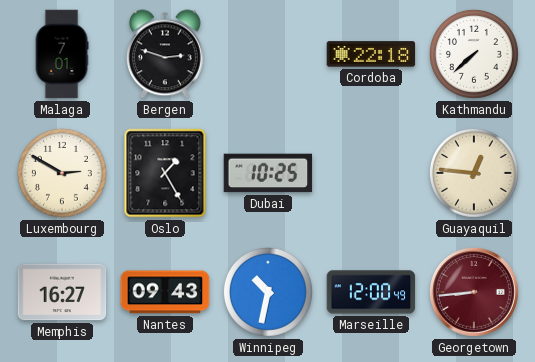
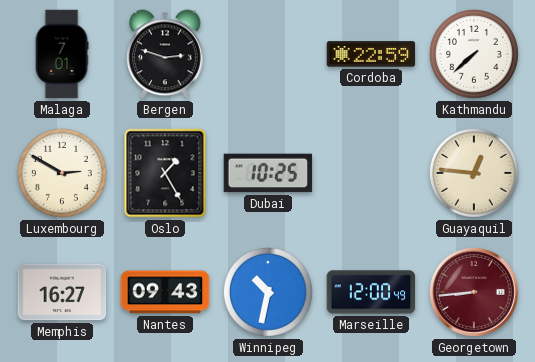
Cordoba: 22:18 -> 22:59
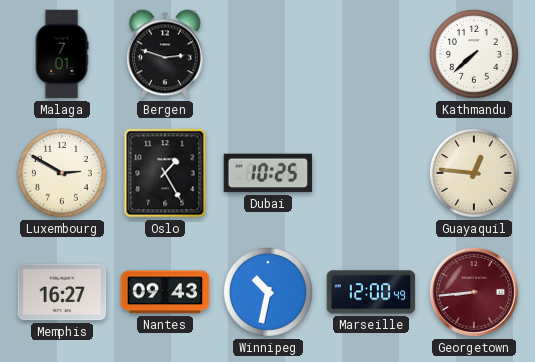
Cordoba: 22:59 -> none
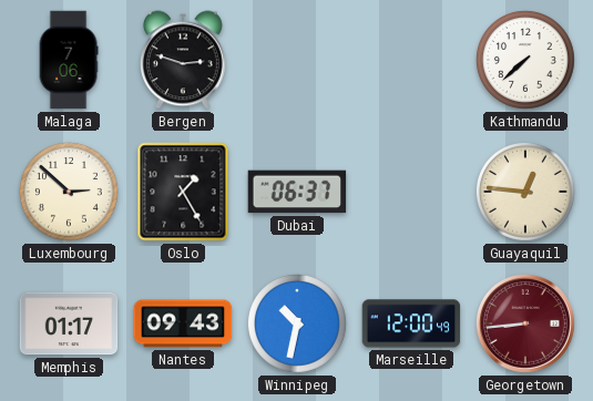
Malaga: 7:01 -> 7:06
Luxembourg: 2:50 -> 2:52
Dubai: 10:25 -> 06:37
Memphis: 16:27 -> 01:17
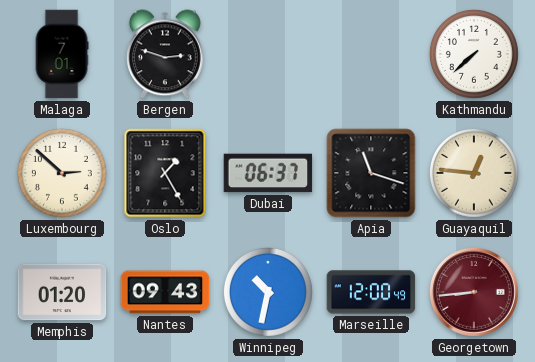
Malaga: 7:06 -> 7:01
Apia: none -> 11:18
Memphis: 01:17 -> 01:20
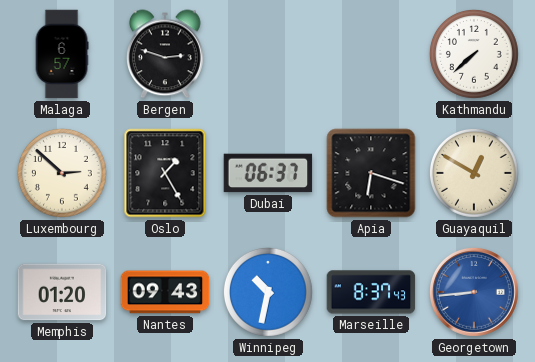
Malaga: 7:01 -> 6:57
Apia: 11:18 -> 6:18
Guayaquil: 12:46 -> 12:50
Marseille: 12:00 -> 8:37
Georgetown dial: burgundy -> blue
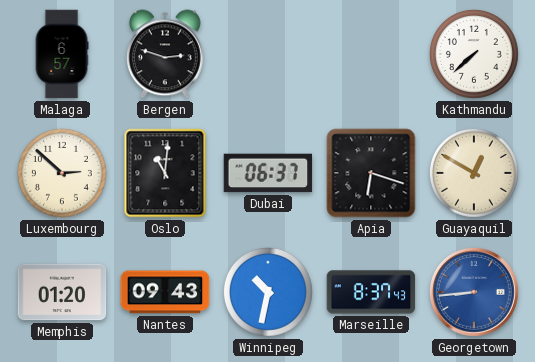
Oslo: 1:25 -> 11:01
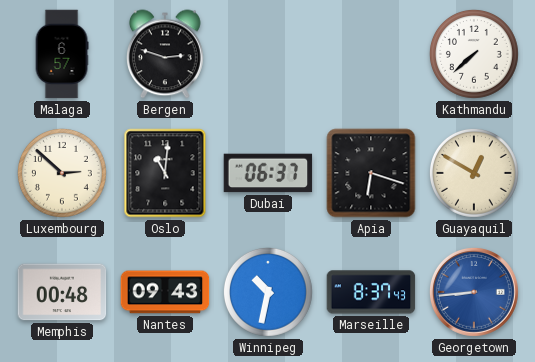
Memphis: 01:20 -> 00:48
